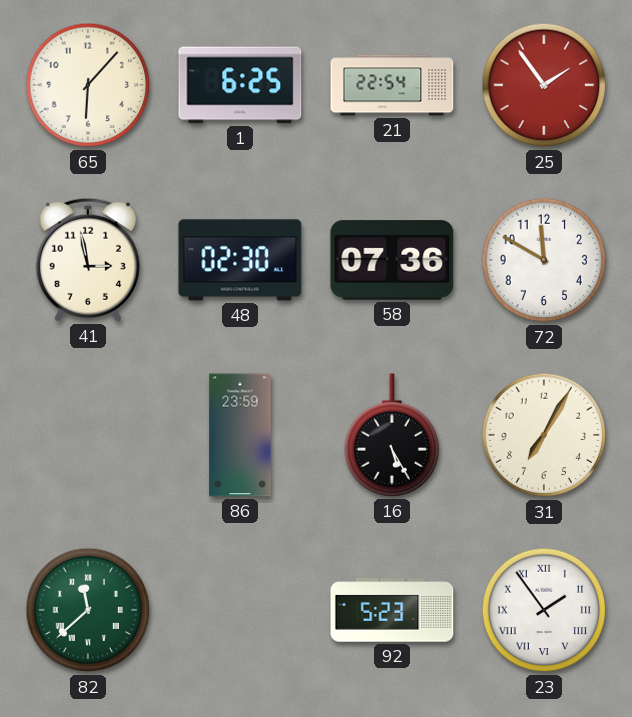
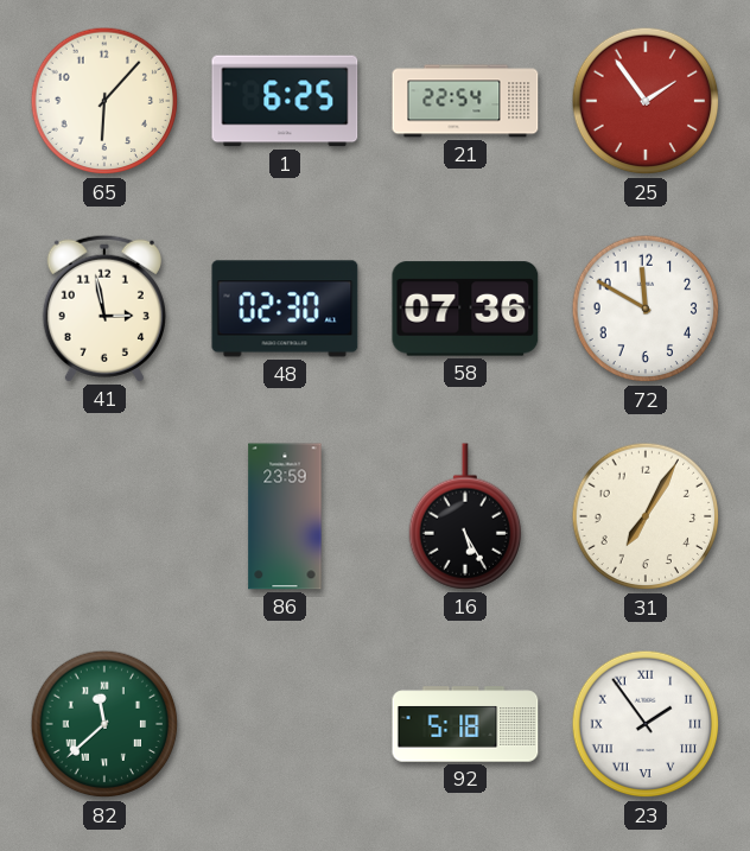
92: 5:23 -> 5:18
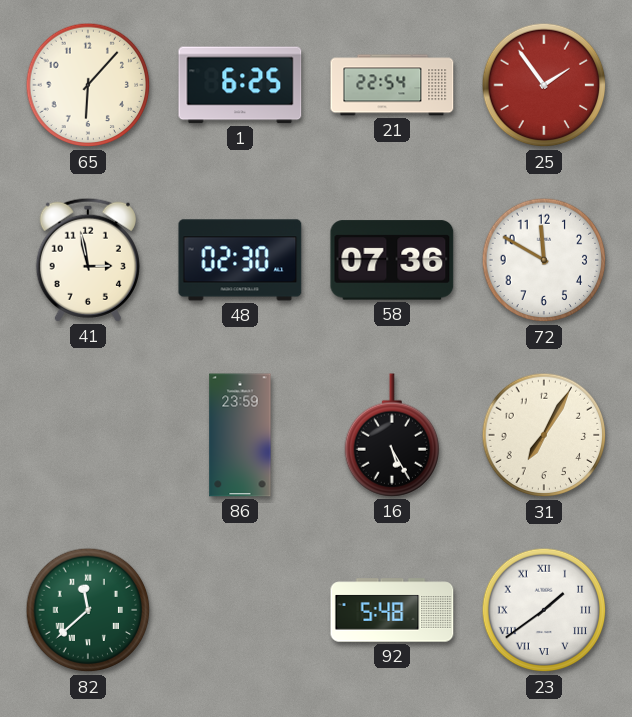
92: 5:18 -> 5:48
23: 1:54 -> 1:39
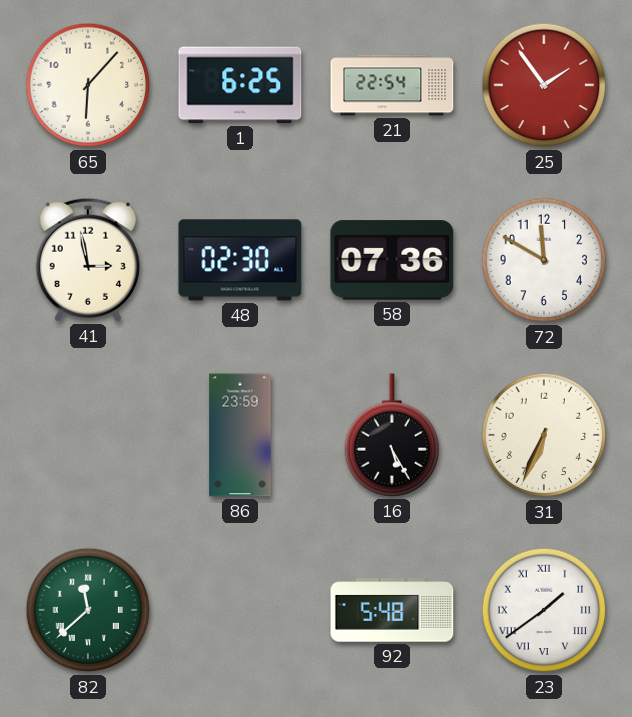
31: 7:05 -> 6:34
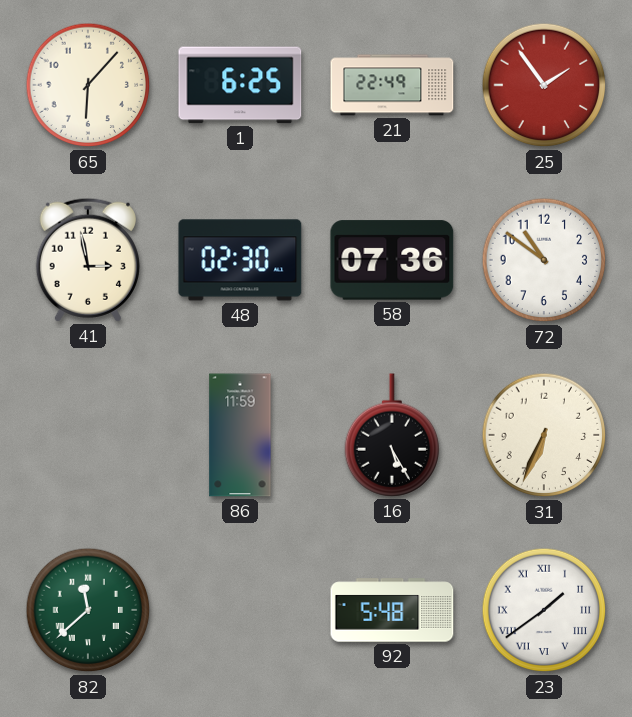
21: 22:54 -> 22:49
72: 11:50 -> 10:51
86: 23:59 -> 11:59
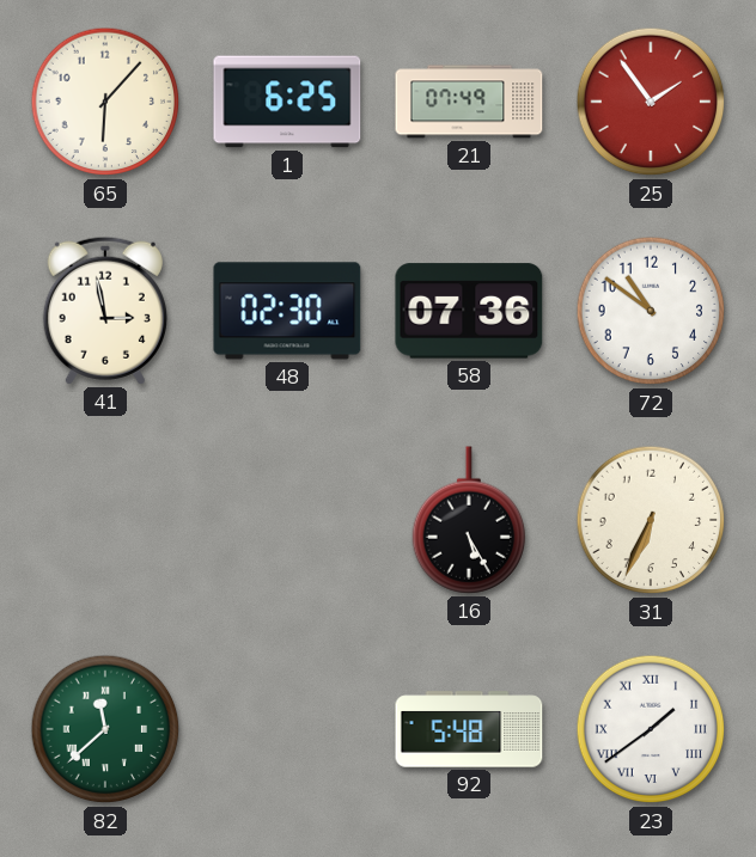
21: 22:49 -> 07:49
86: 11:59 -> none
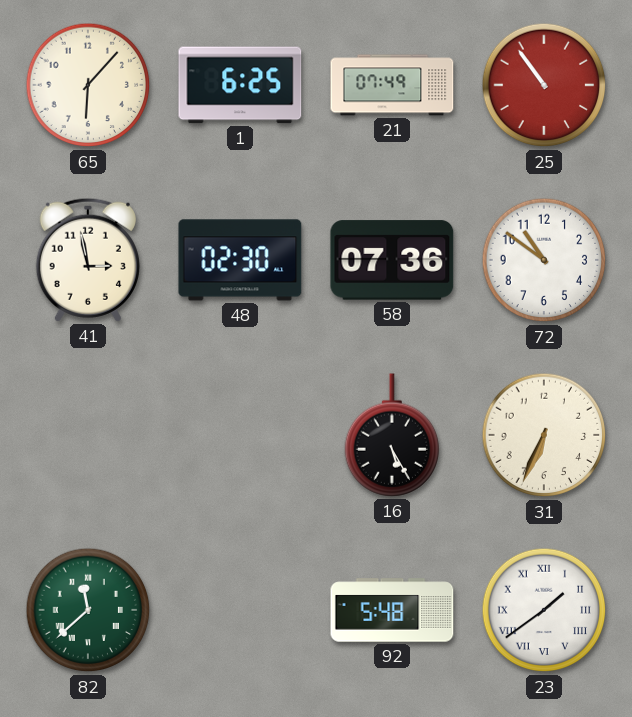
25: 1:54 -> 10:54
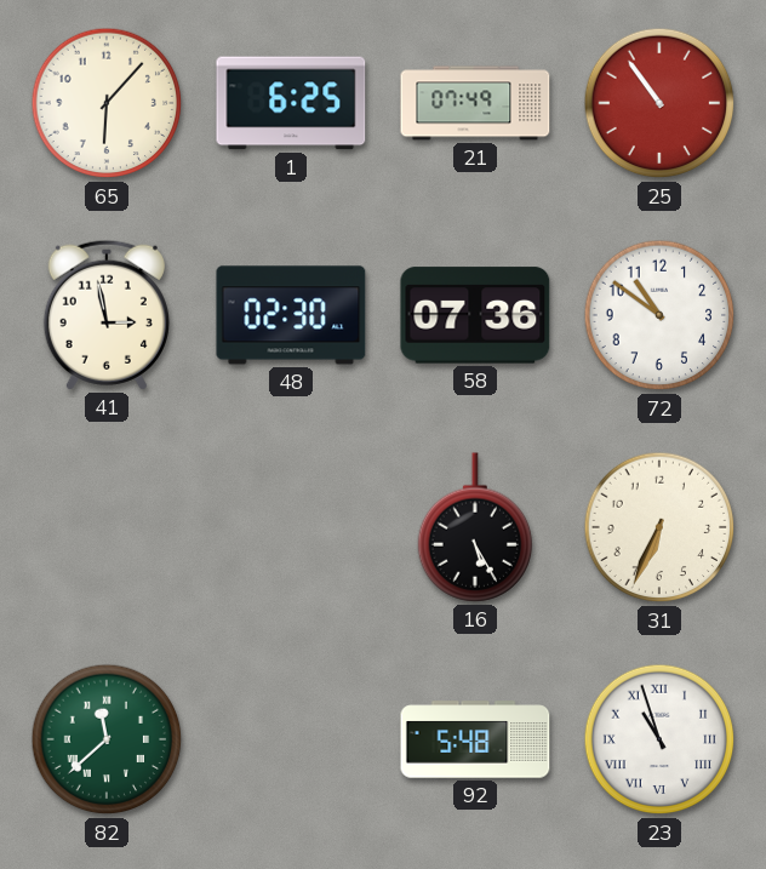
23: 1:39 -> 10:57
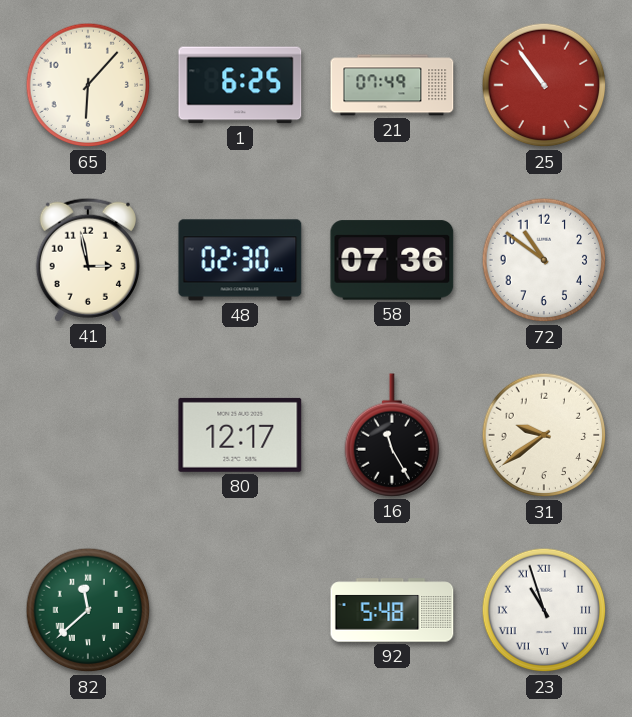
80: none -> 12:17
16: 5:25 -> 11:25
31: 6:34 -> 9:39
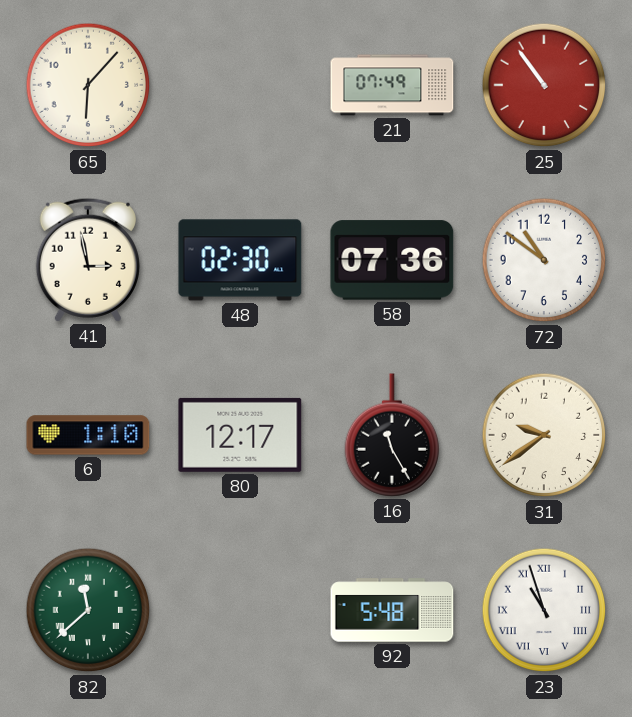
1: 6:25 -> none
6: none -> 1:10
